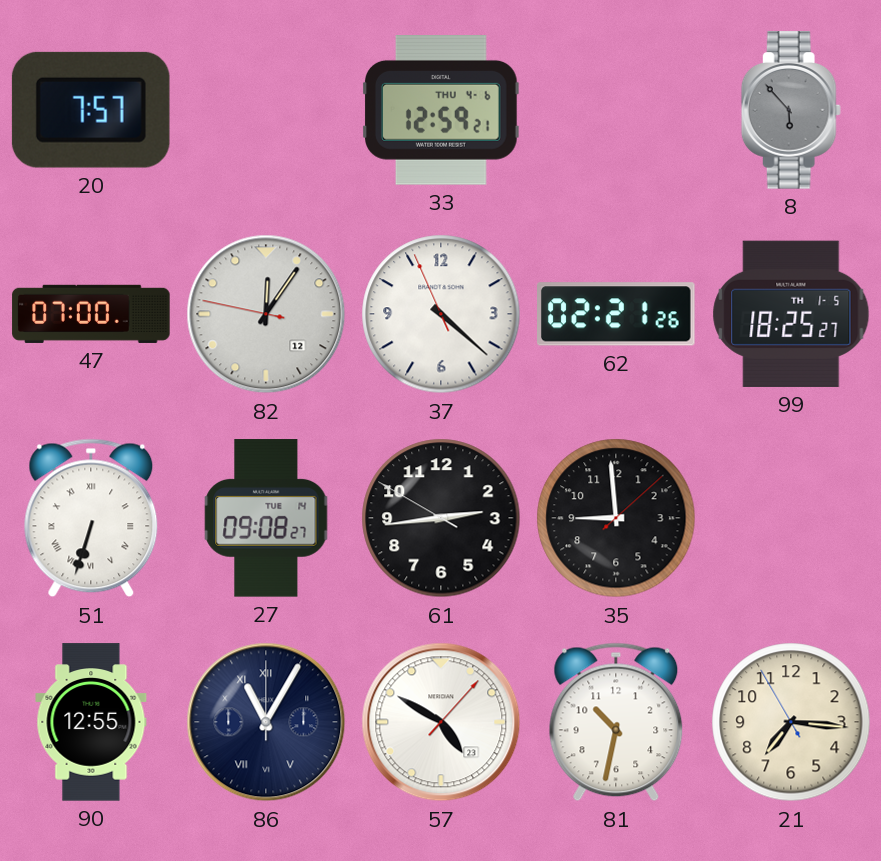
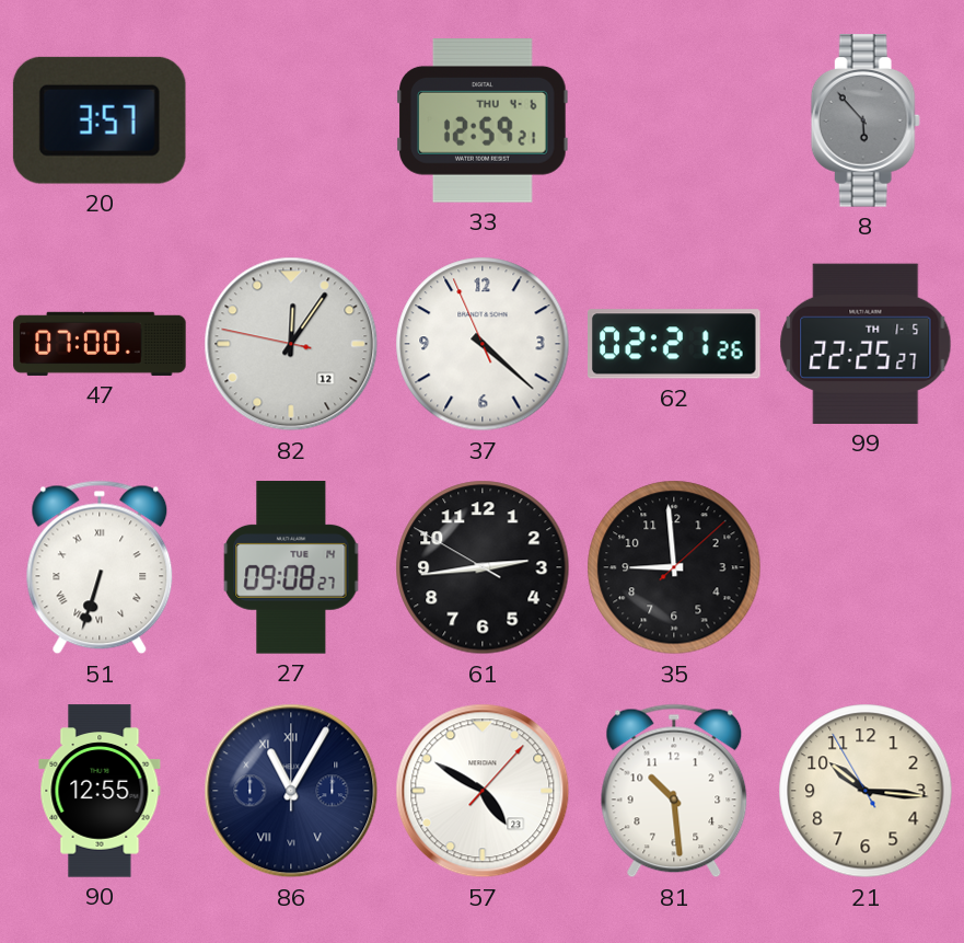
20: 7:57 -> 3:57
99: 18:25 -> 22:25
81: 10:32 -> 10:29
21: 7:15 -> 10:15
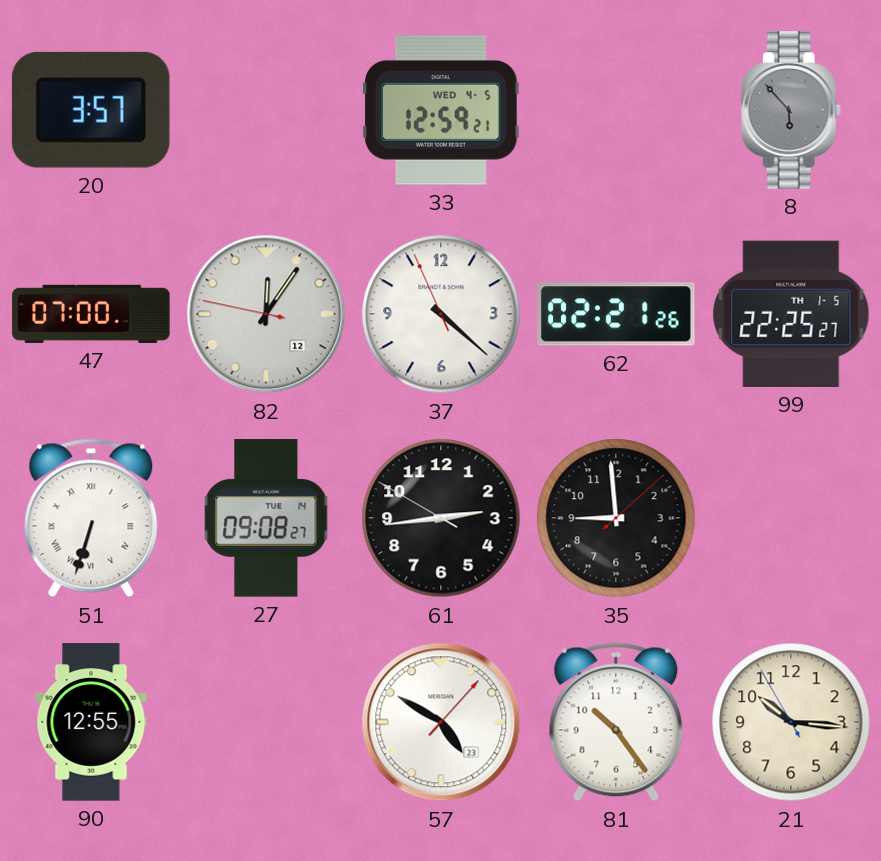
33 date: THU 4-6 -> WED 4-5
86: 11:05 -> none
81: 10:29 -> 10:24
